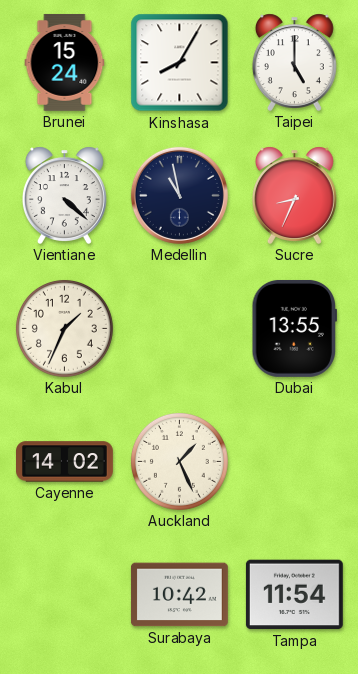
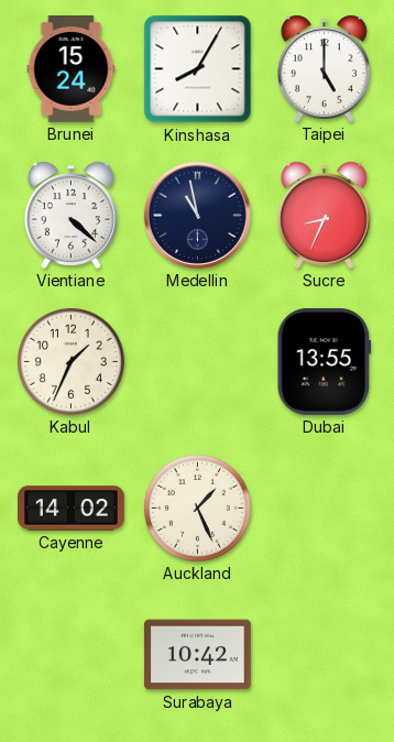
Tampa: 11:54 -> none
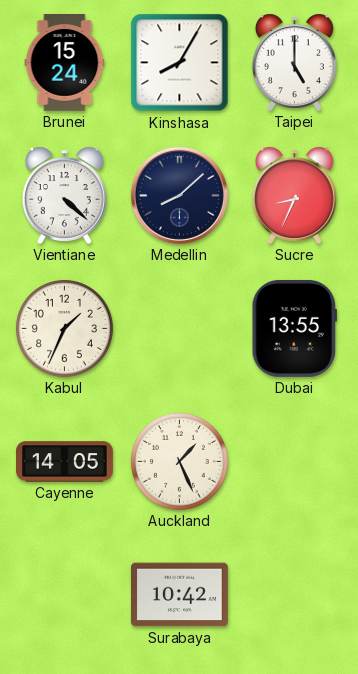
Medellin: 10:58 -> 8:08
Cayenne: 14:02 -> 14:05
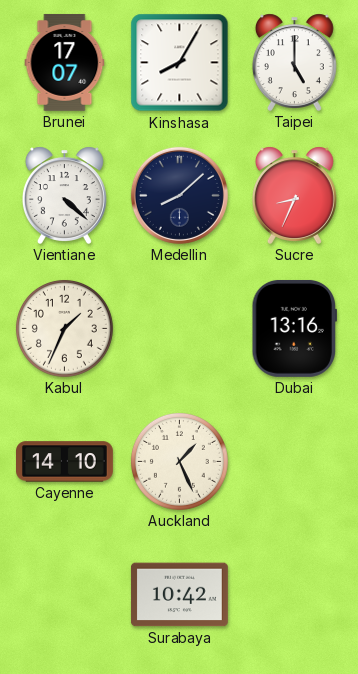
Brunei: 15:24 -> 17:07
Dubai: 13:55 -> 13:16
Cayenne: 14:05 -> 14:10
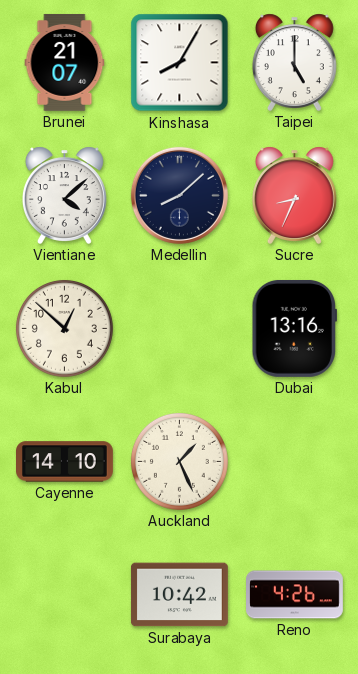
Brunei: 17:07 -> 21:07
Vientiane: 4:22 -> 4:08
Kabul: 1:34 -> 12:52
Reno: none -> 4:26
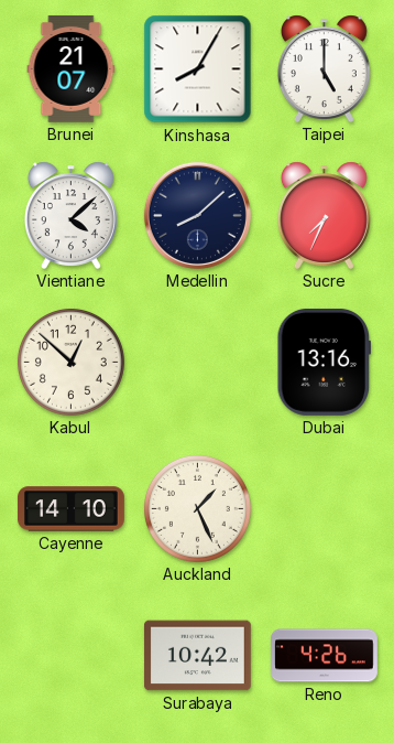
Sucre: 8:34 -> 7:34
